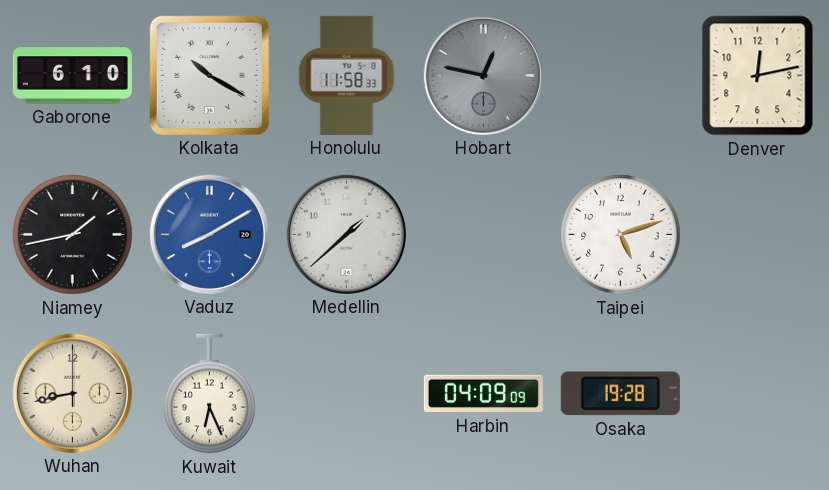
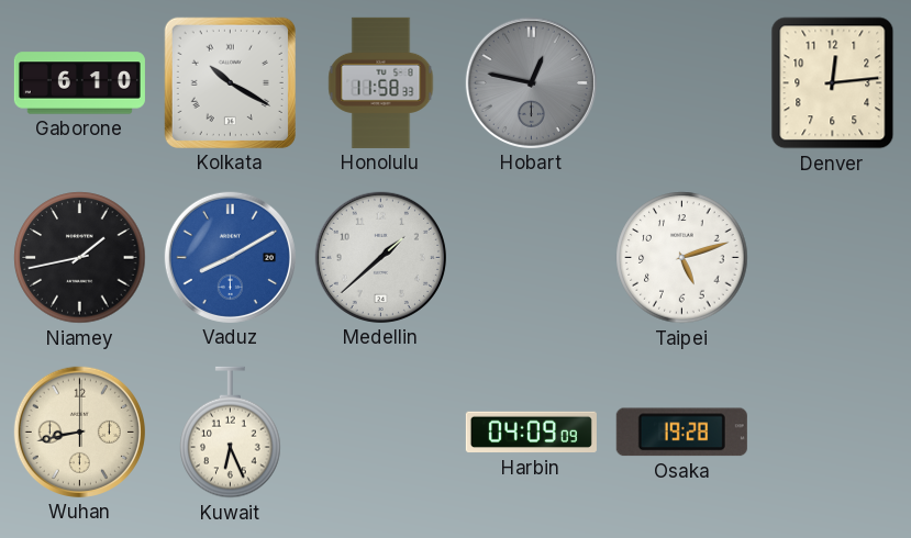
Denver: 12:13 -> 12:14
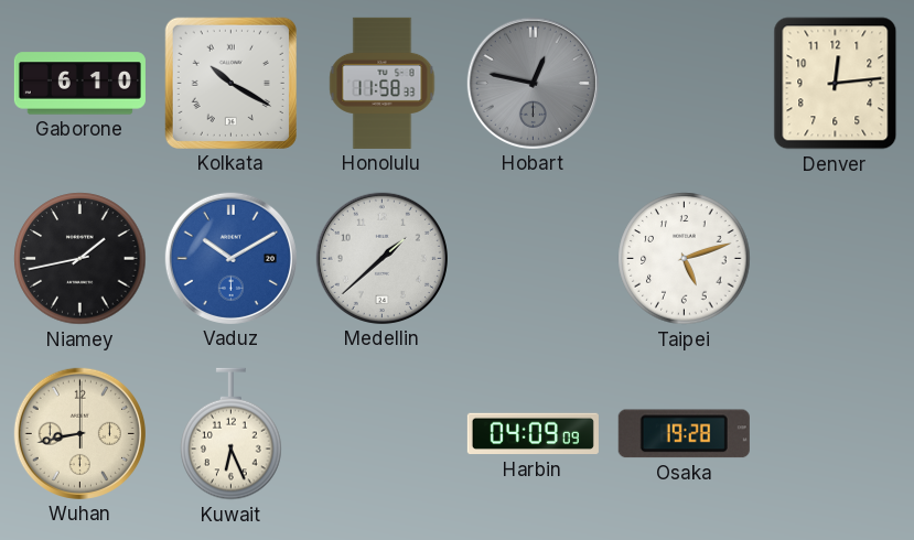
Vaduz: 8:10 -> 10:10
